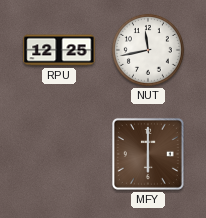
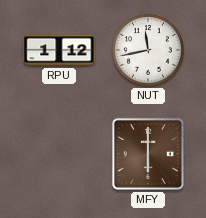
RPU: 12:25 -> 1:12
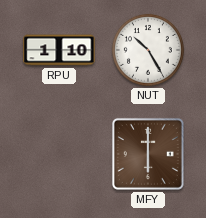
RPU: 1:12 -> 1:10
NUT: 11:43 -> 10:25
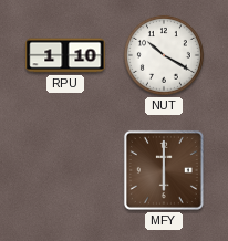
NUT: 10:25 -> 10:20
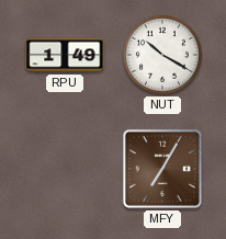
RPU: 1:10 -> 1:49
MFY: 6:00 -> 7:05
